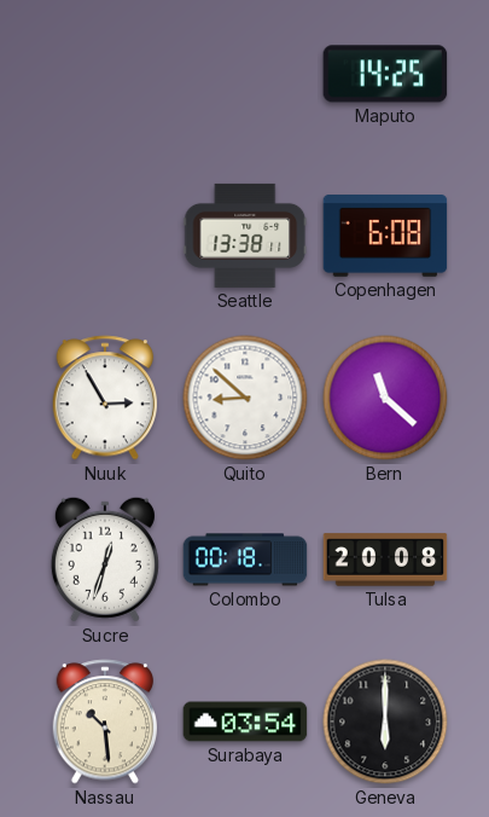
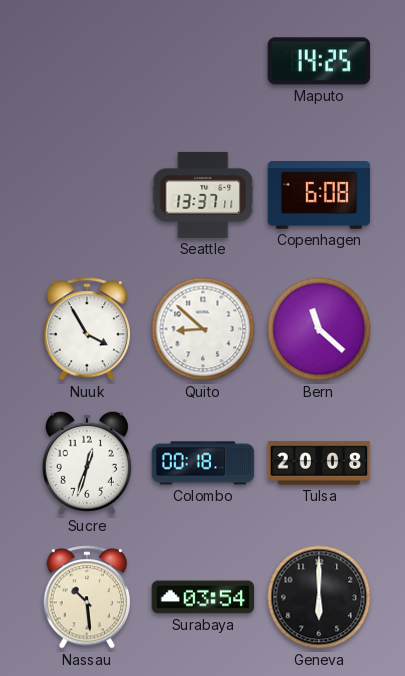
Seattle: 13:38 -> 13:37
Nuuk: 2:55 -> 3:55
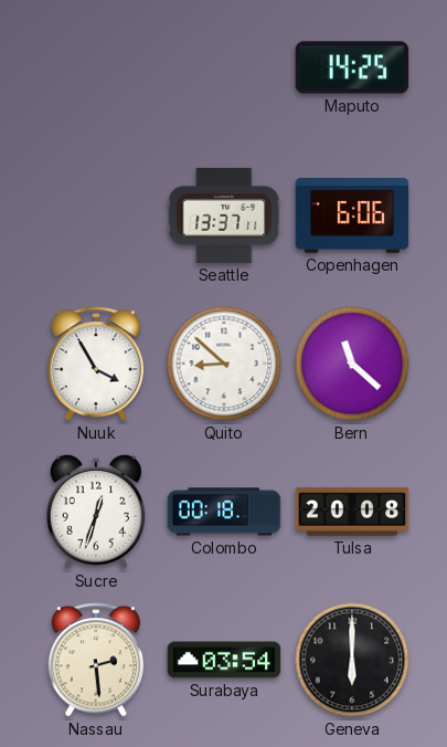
Copenhagen: 6:08 -> 6:06
Nassau: 10:29 -> 2:29
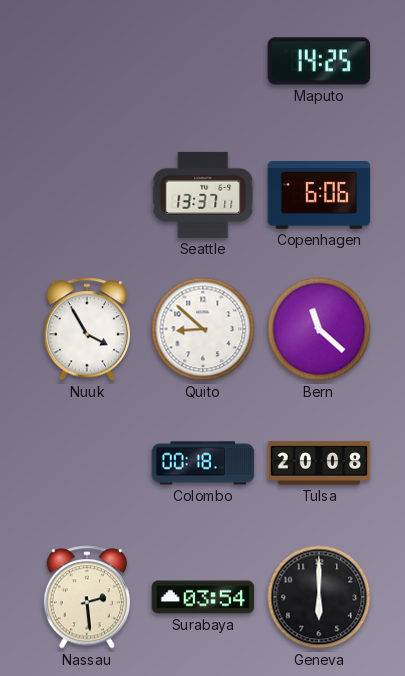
Sucre: 12:33 -> none
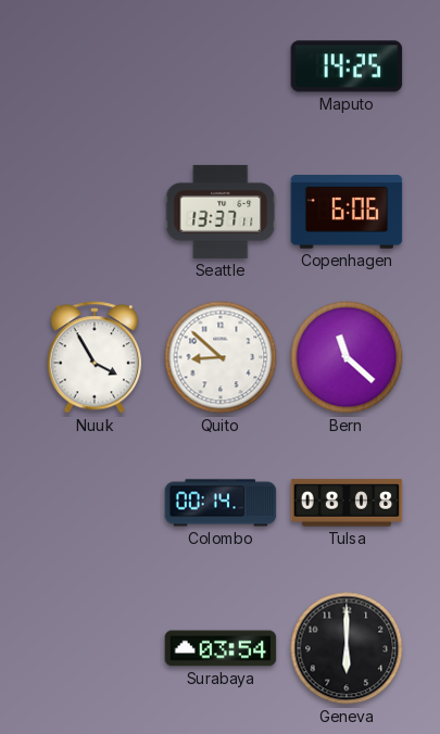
Colombo: 00:18 -> 00:14
Tulsa: 20:08 -> 08:08
Nassau: 2:29 -> none
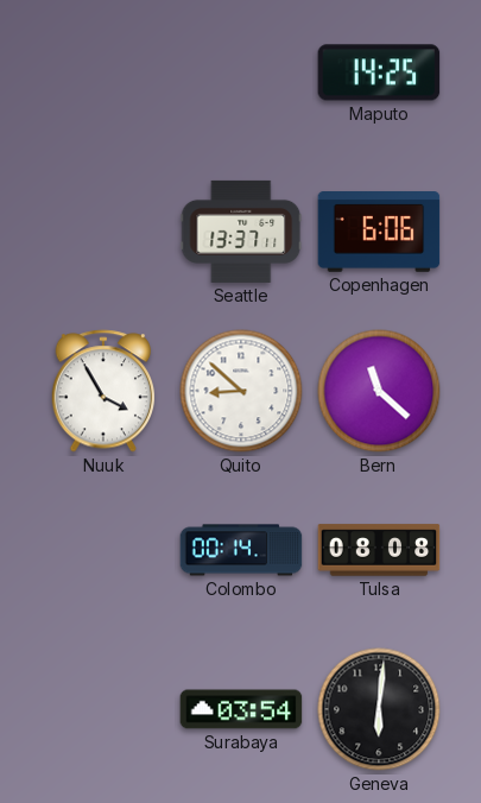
Geneva: 6:00 -> 6:01
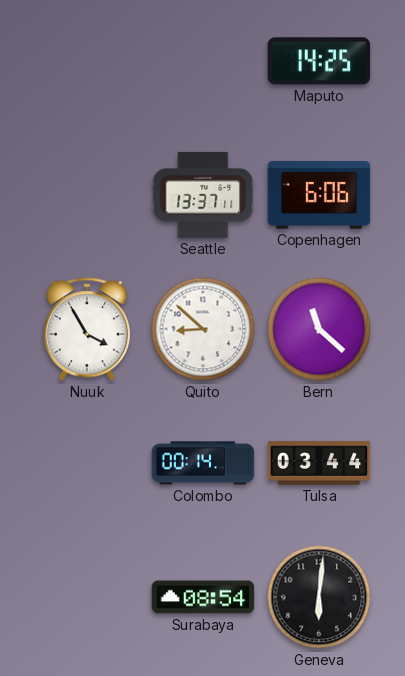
Tulsa: 08:08 -> 03:44
Surabaya: 03:54 -> 08:54
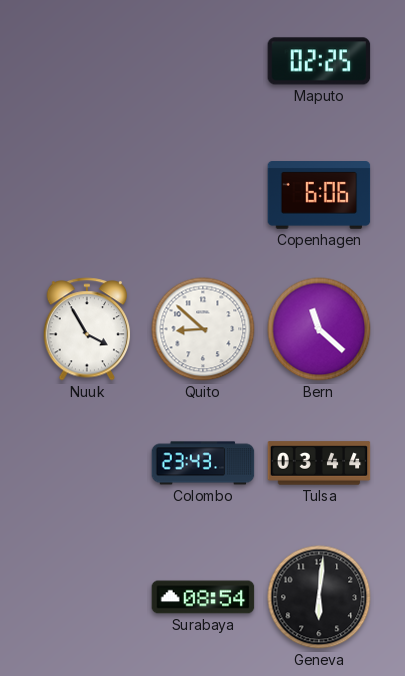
Maputo: 14:25 -> 02:25
Seattle: 13:37 -> none
Colombo: 00:14 -> 23:43
